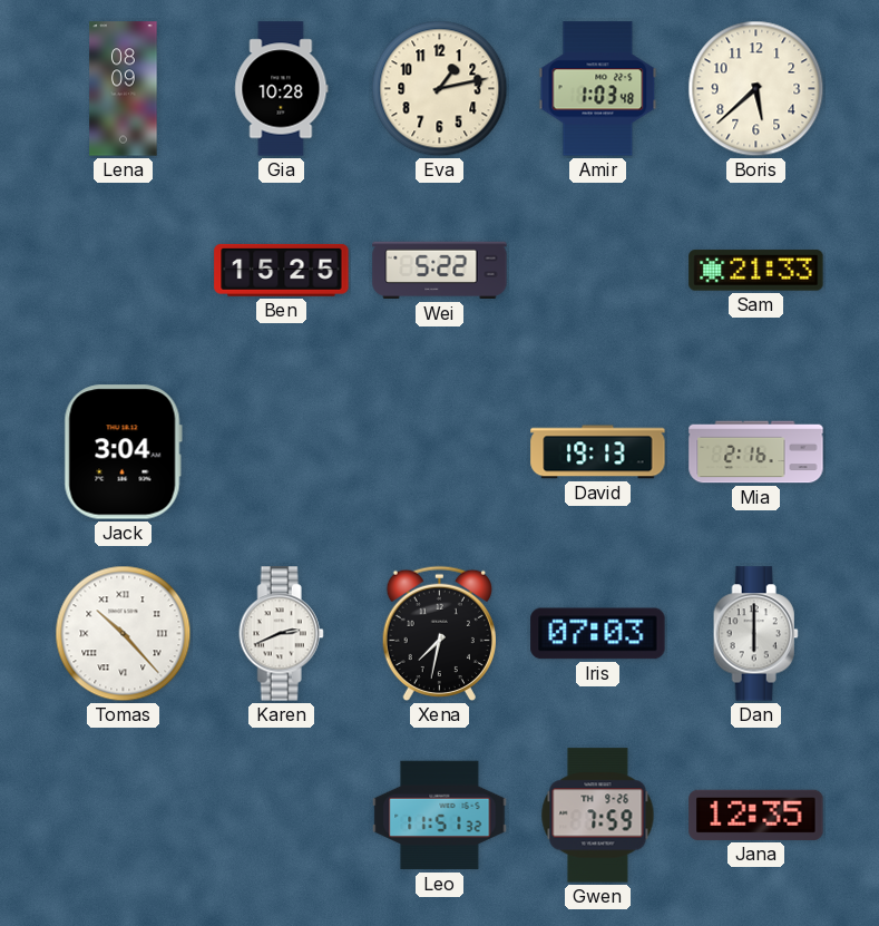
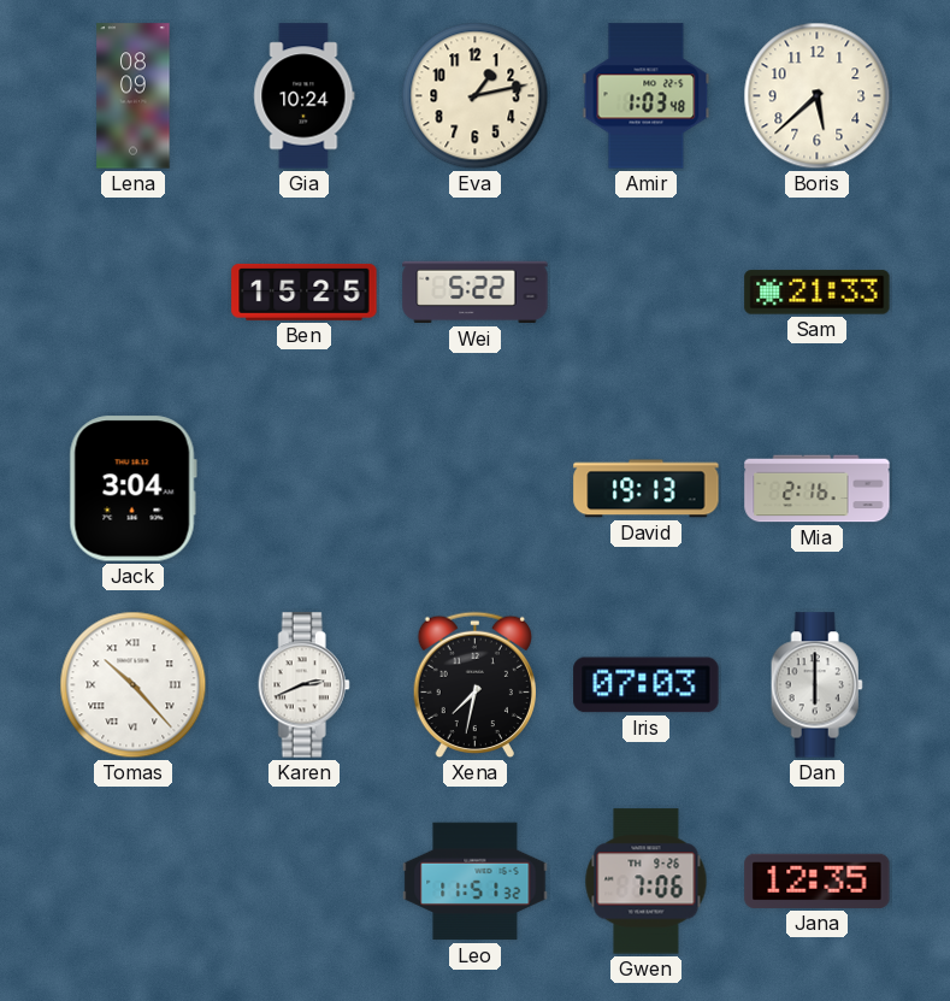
Gia: 10:28 -> 10:24
Gwen: 7:59 -> 7:06
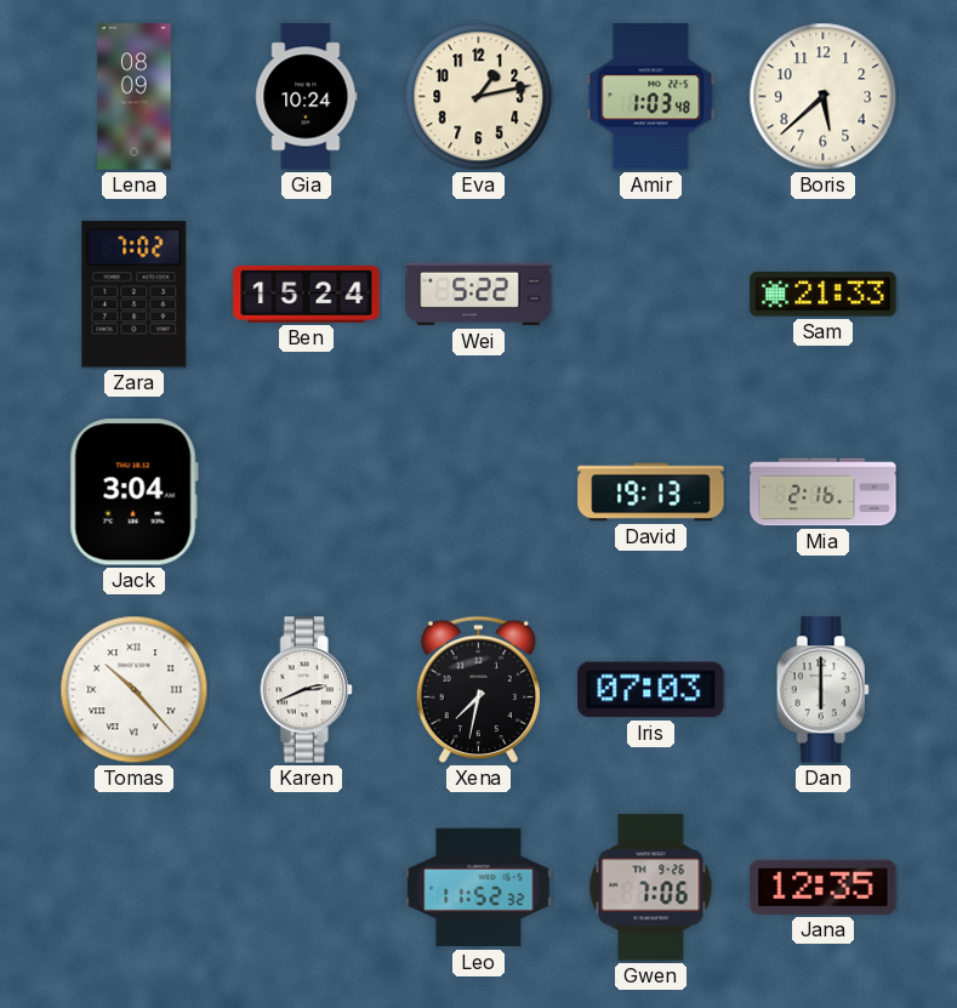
Zara: none -> 7:02
Ben: 15:25 -> 15:24
Leo: 11:51 -> 11:52
